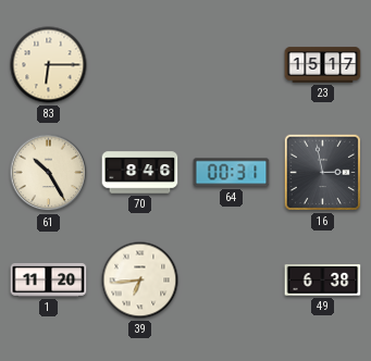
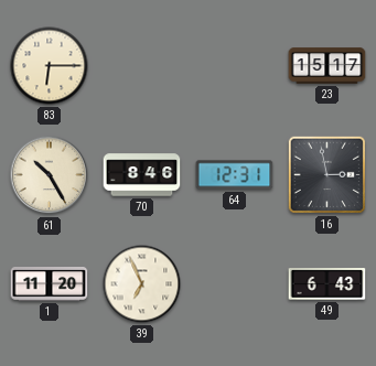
64: 00:31 -> 12:31
39: 6:44 -> 6:56
49: 6:38 -> 6:43
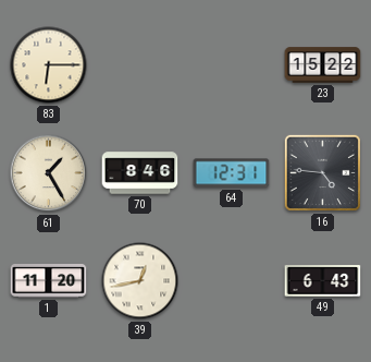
23: 15:17 -> 15:22
61: 10:25 -> 1:25
16: 2:58 -> 4:46
39: 6:56 -> 12:43
